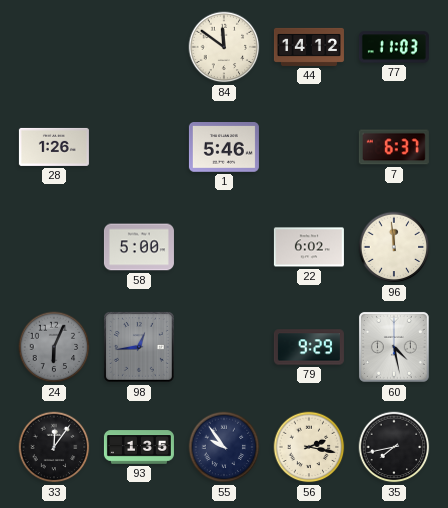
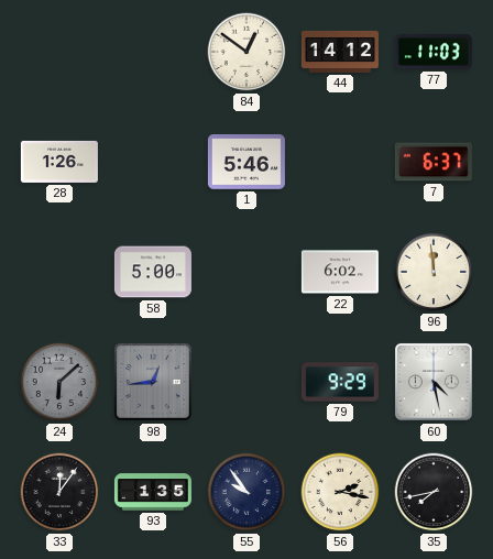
84: 11:51 -> 12:51
24: 6:04 -> 6:08
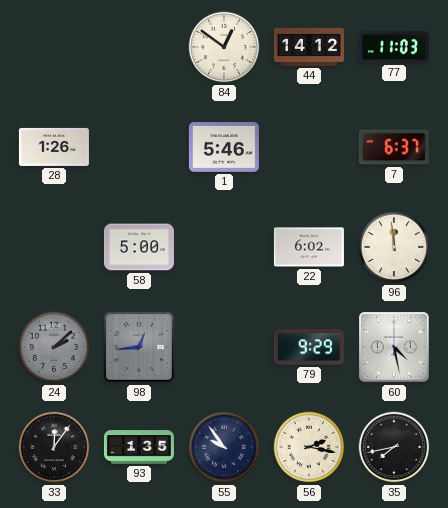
24: 6:08 -> 2:08
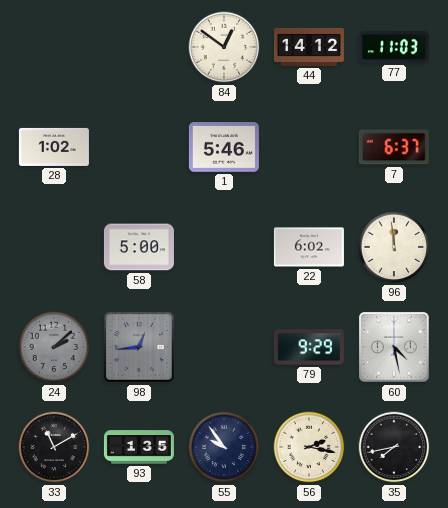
28: 1:26 -> 1:02
33: 12:06 -> 11:10
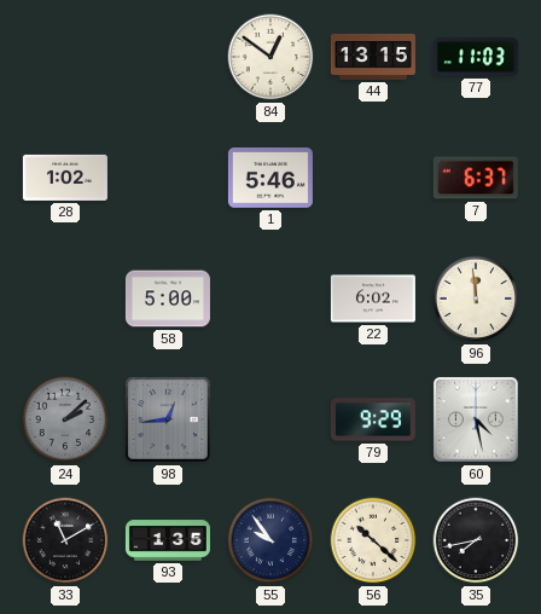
44: 14:12 -> 13:15
56: 2:17 -> 10:22
